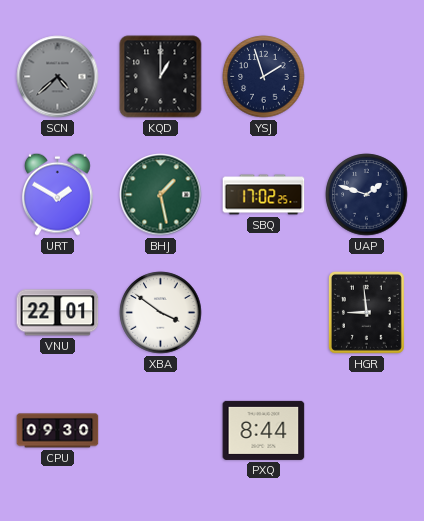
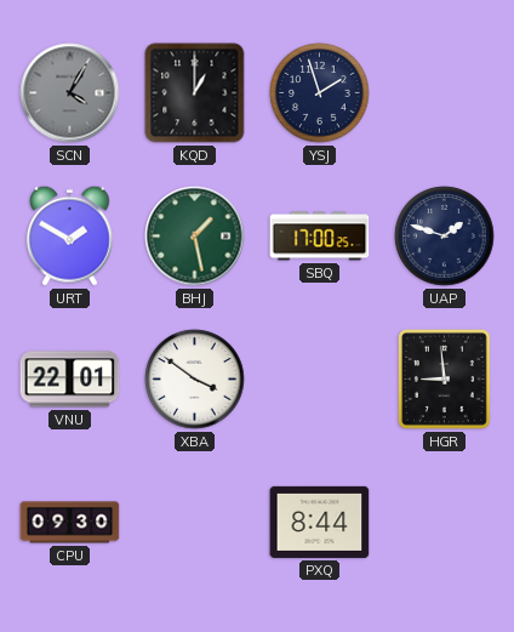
SCN: 4:38 -> 4:05
SBQ: 17:02 -> 17:00
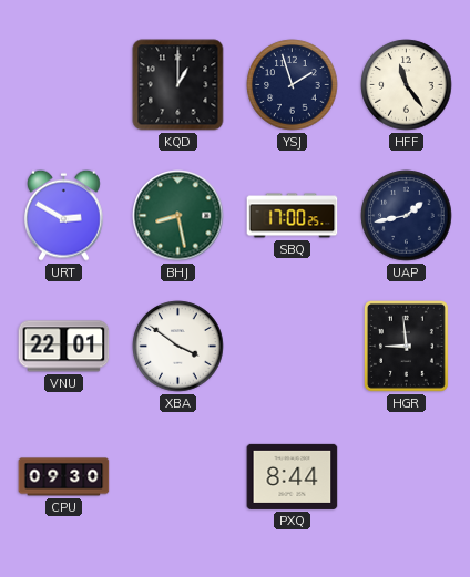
SCN: 4:05 -> none
HFF: none -> 11:24
URT: 1:50 -> 2:50
BHJ: 1:28 -> 8:28
UAP: 1:48 -> 1:43
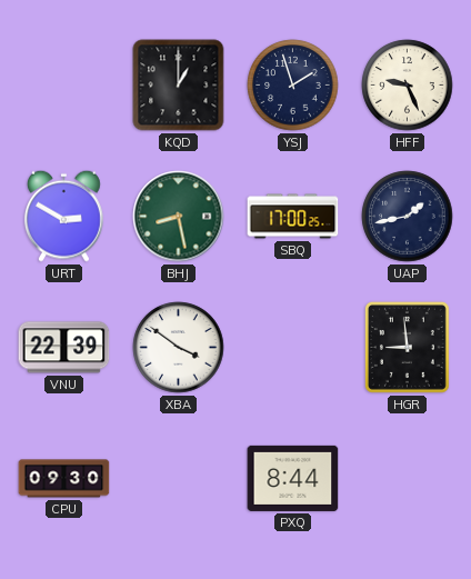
HFF: 11:24 -> 9:26
VNU: 22:01 -> 22:39
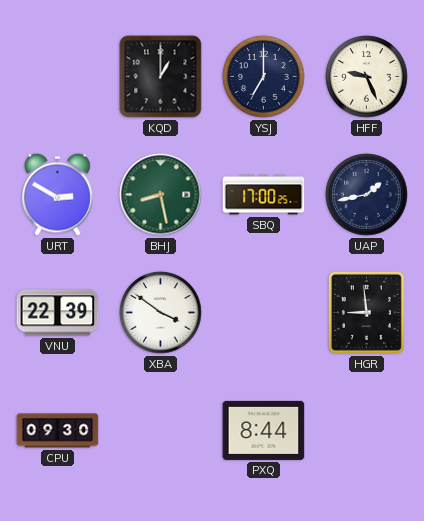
YSJ: 1:57 -> 7:00
